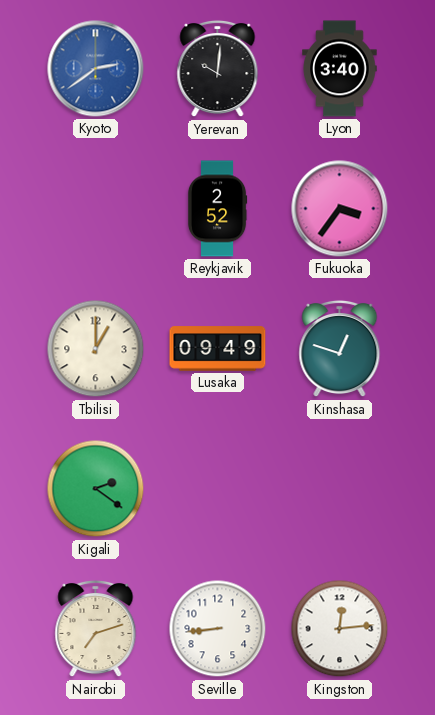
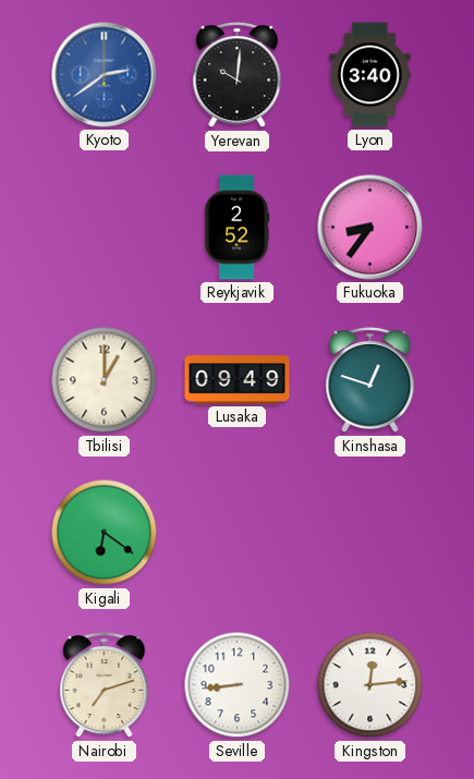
Fukuoka: 3:36 -> 8:36
Kigali: 2:21 -> 6:21
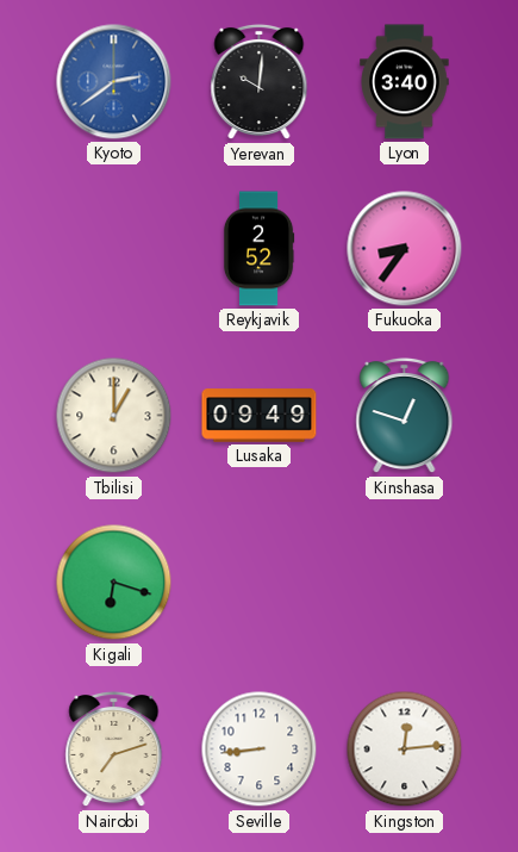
Kigali: 6:21 -> 6:18
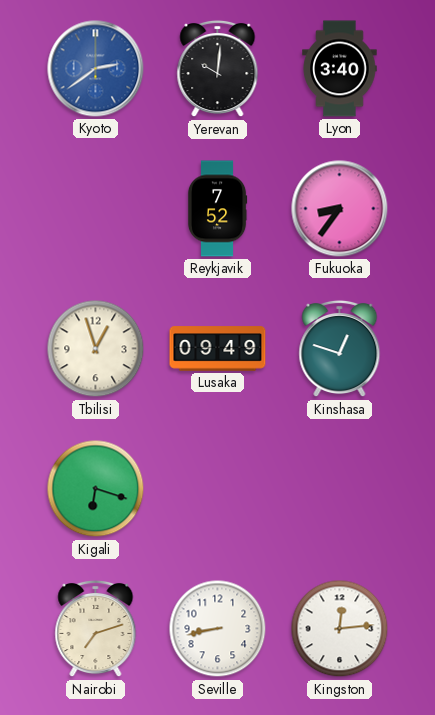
Reykjavik: 2:52 -> 7:52
Tbilisi: 1:00 -> 12:57
Seville: 8:44 -> 8:43
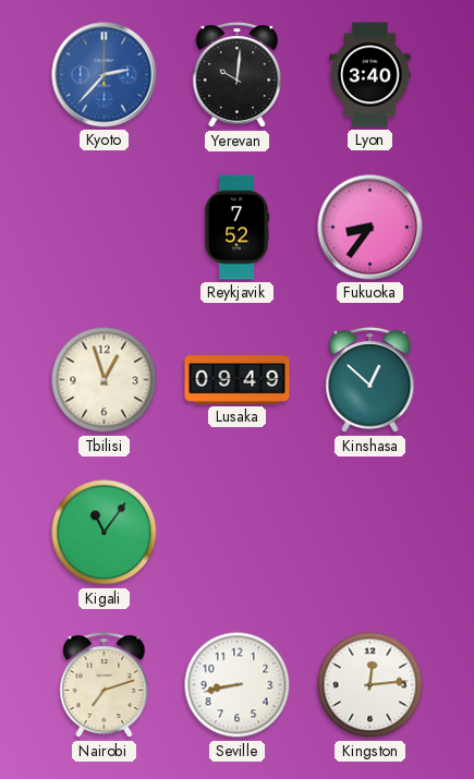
Kyoto: 2:39 -> 2:37
Kinshasa: 12:48 -> 12:52
Kigali: 6:18 -> 11:06
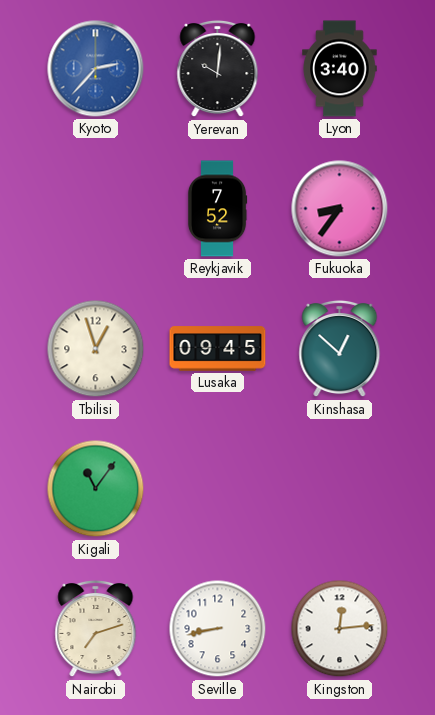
Lusaka: 09:49 -> 09:45
